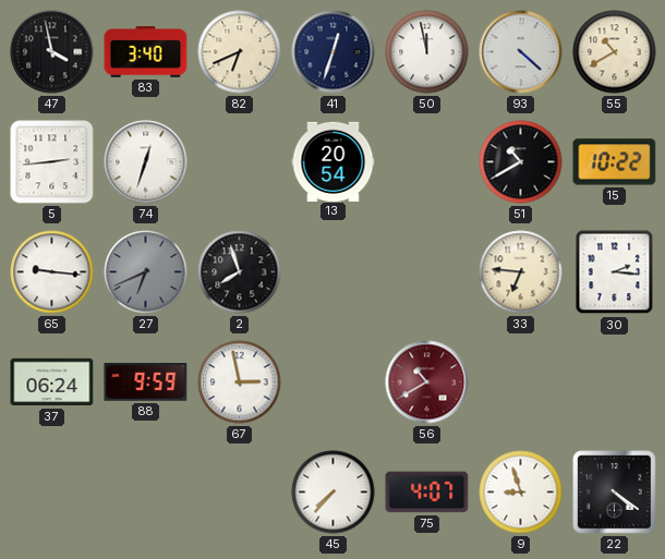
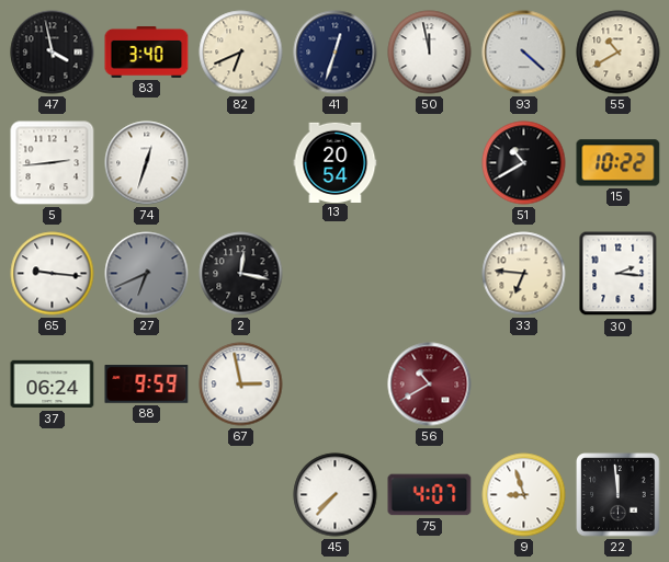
2: 7:57 -> 12:17
22: 4:21 -> 11:59
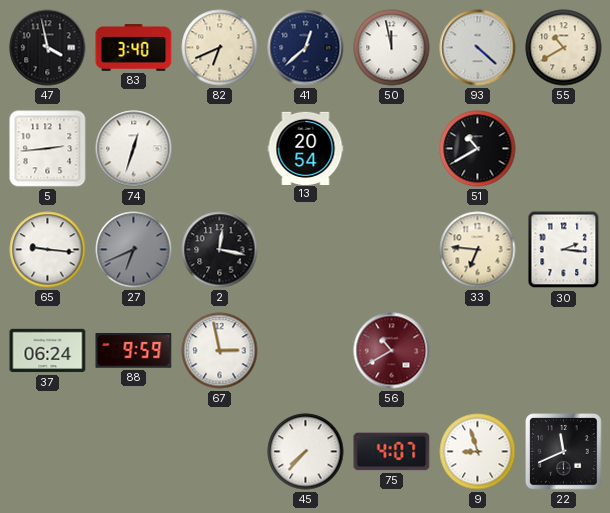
41: 12:33 -> 12:38
15: 10:22 -> none
22: 11:59 -> 11:41
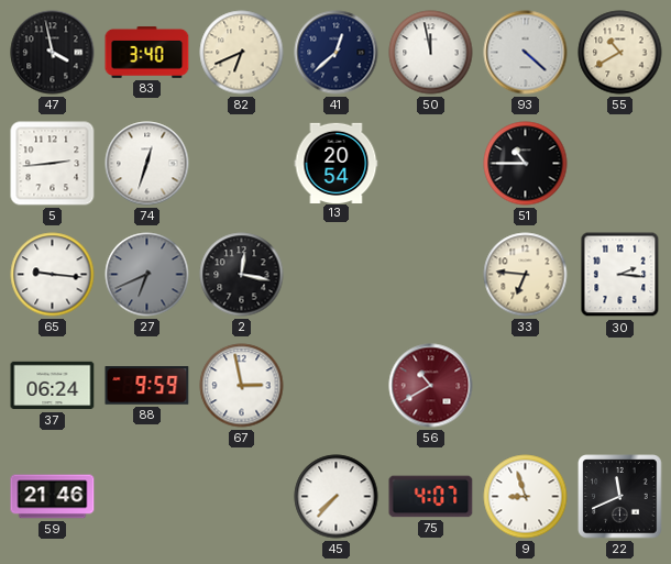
51: 10:40 -> 10:45
59: none -> 21:46
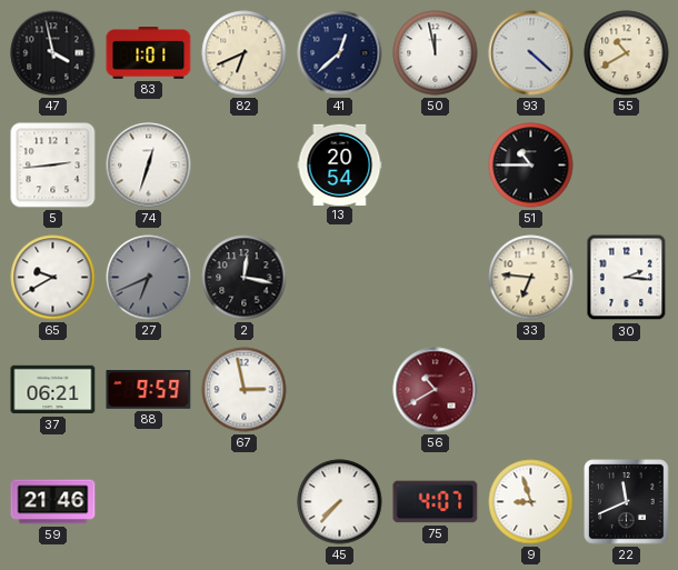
83: 3:40 -> 1:01
65: 9:16 -> 9:40
37: 06:24 -> 06:21
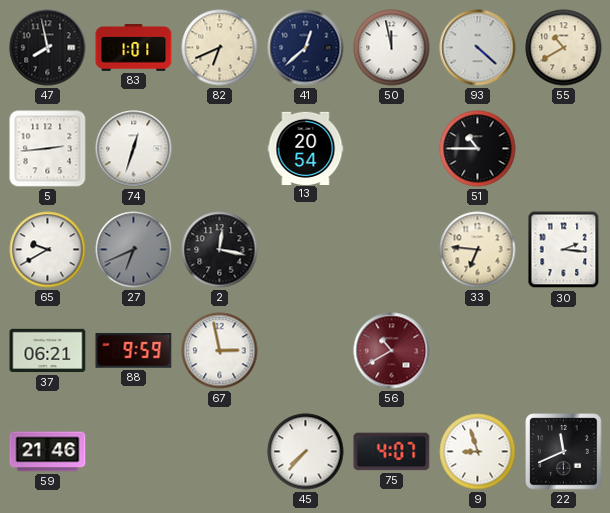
47: 3:58 -> 7:58
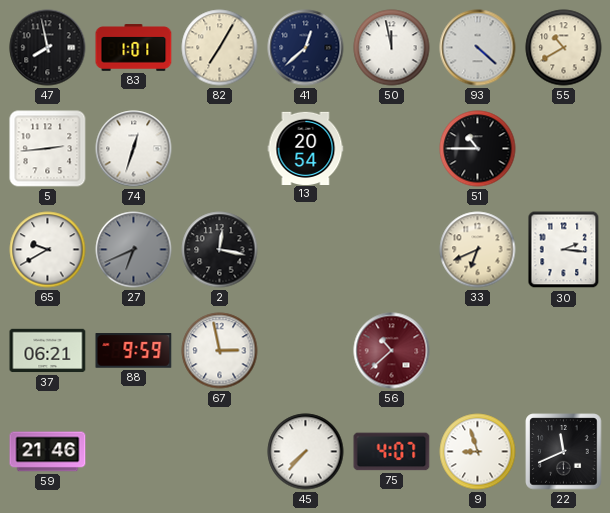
82: 6:41 -> 7:05
33: 6:46 -> 6:41
56: 10:40 -> 10:38
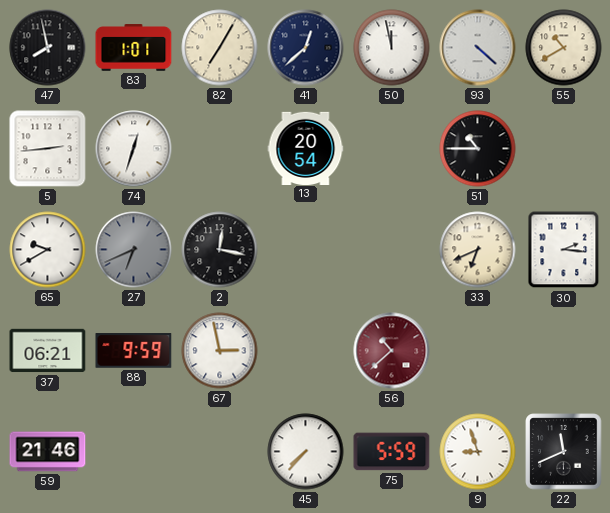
75: 4:07 -> 5:59
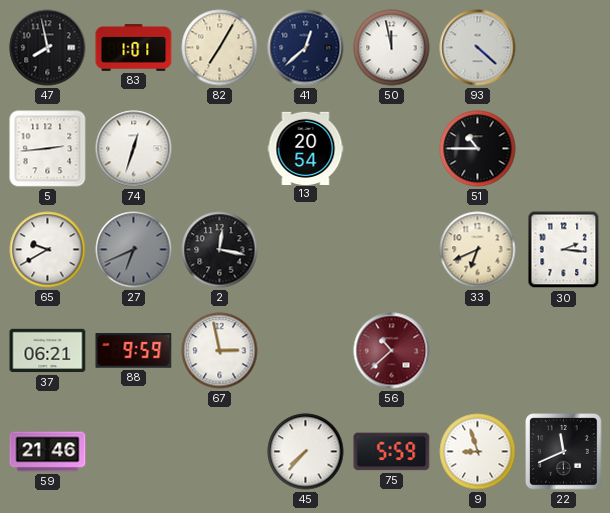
55: 10:40 -> none
